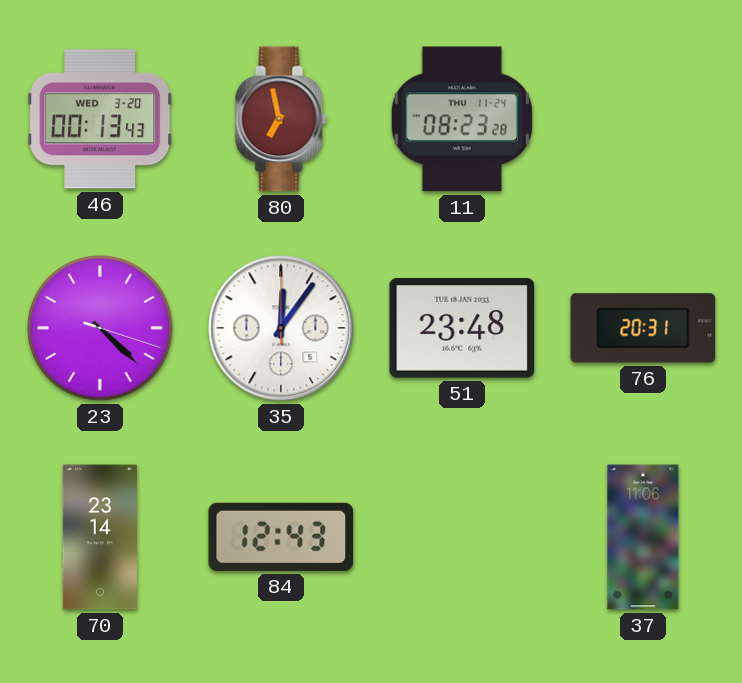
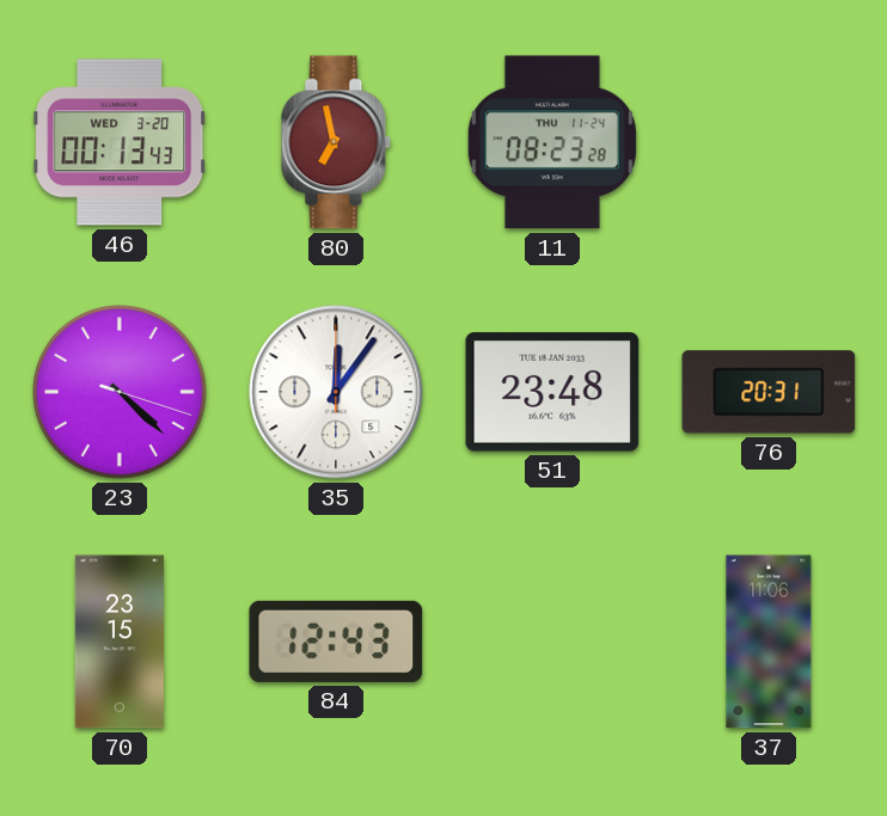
70: 23:14 -> 23:15
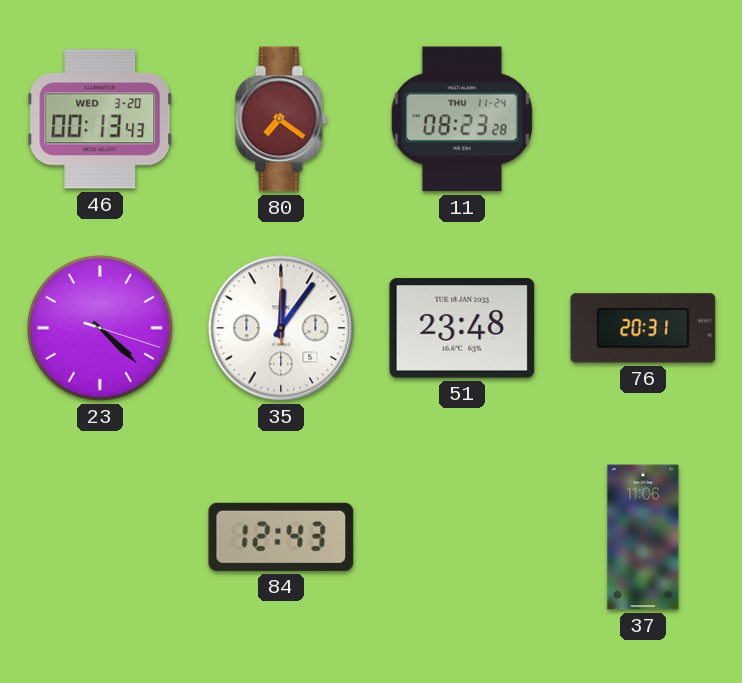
80: 6:58 -> 7:21
70: 23:15 -> none
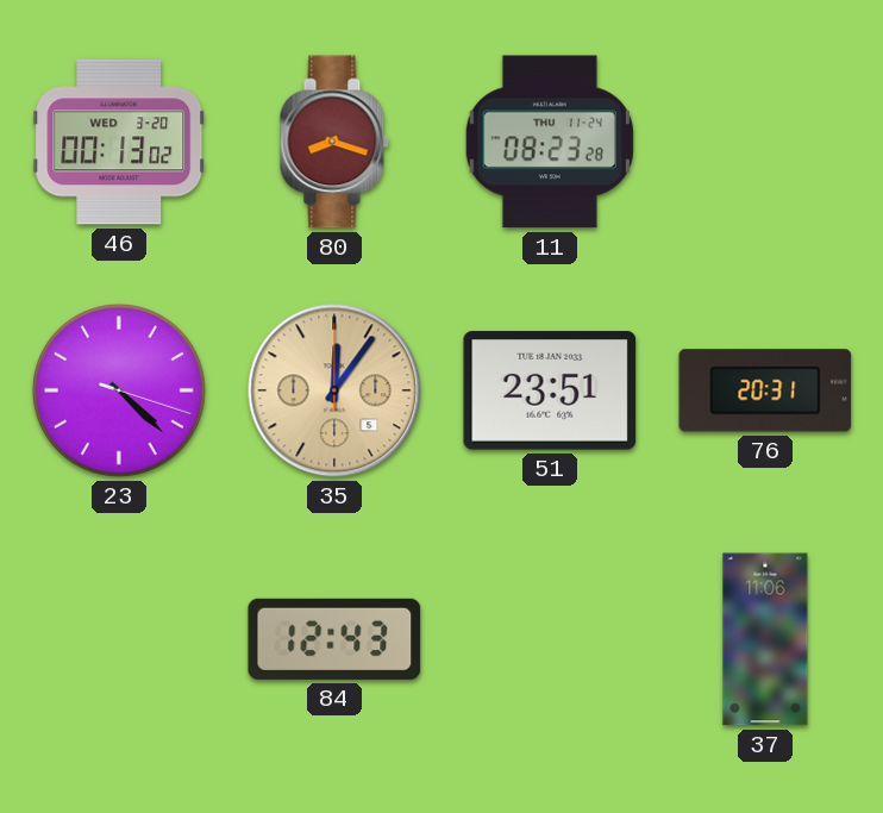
46: 00:13:43 -> 00:13:02
80: 7:21 -> 8:18
35 dial: white -> champagne
51: 23:48 -> 23:51
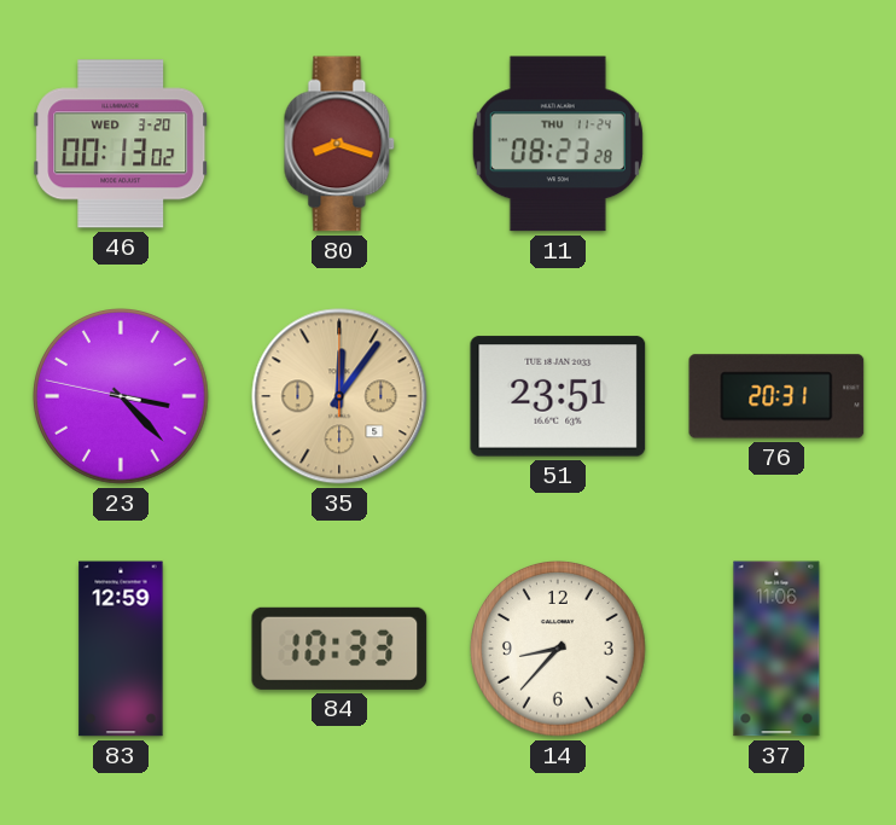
23: 4:22 -> 3:22
83: none -> 12:59
84: 12:43 -> 10:33
14: none -> 8:37
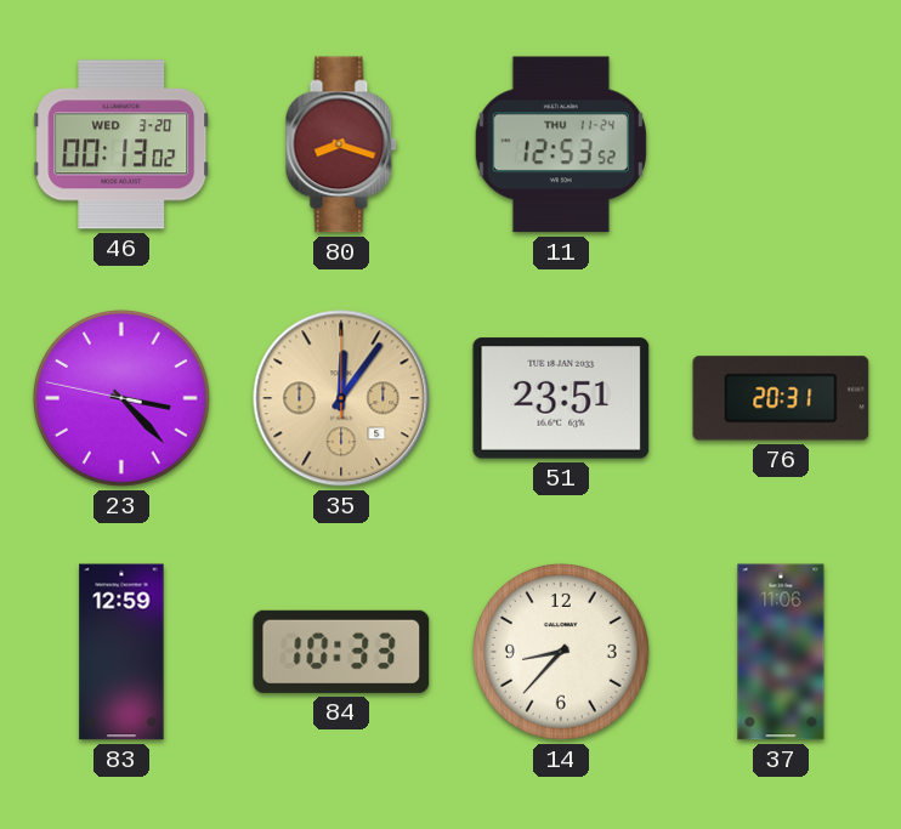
11: 08:23 -> 12:53
